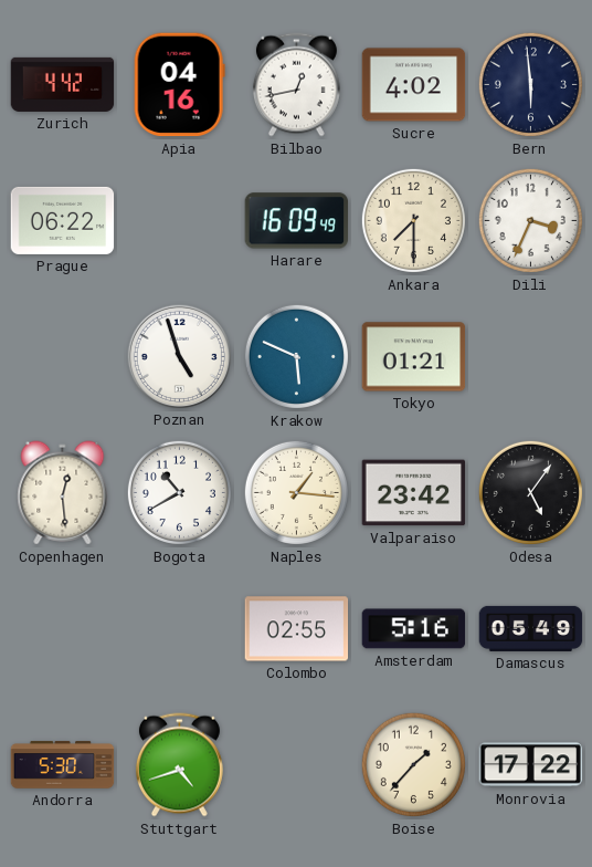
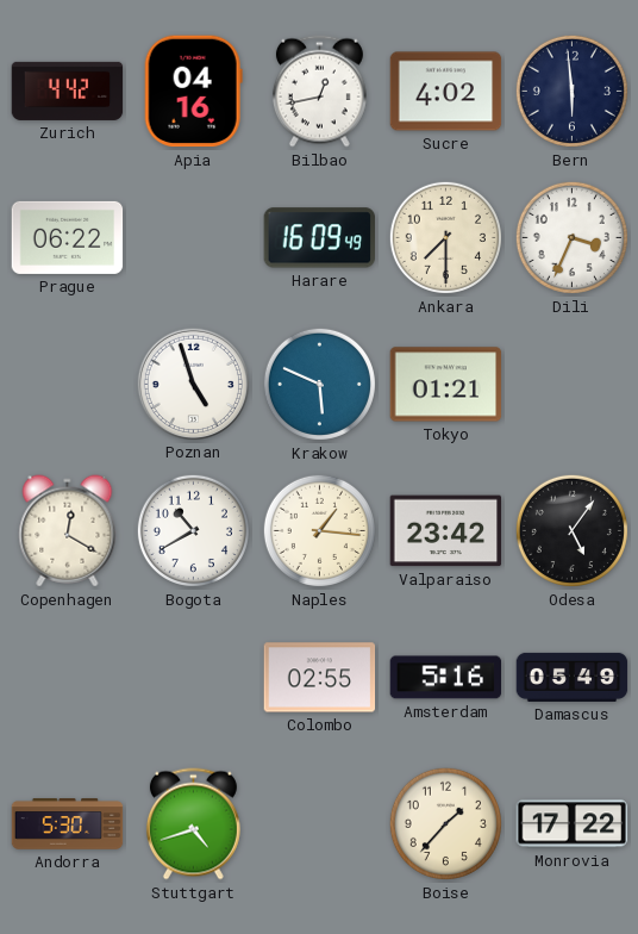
Copenhagen: 12:29 -> 12:20
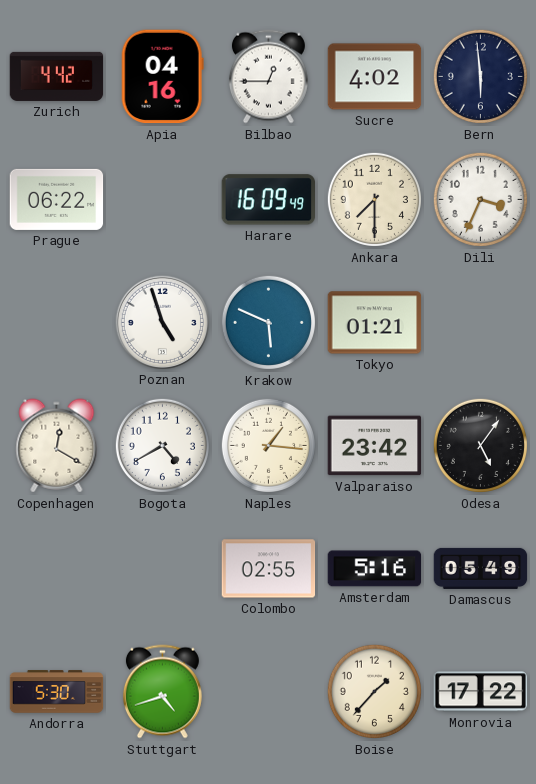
Bilbao: 12:43 -> 12:45
Bogota: 10:40 -> 4:40
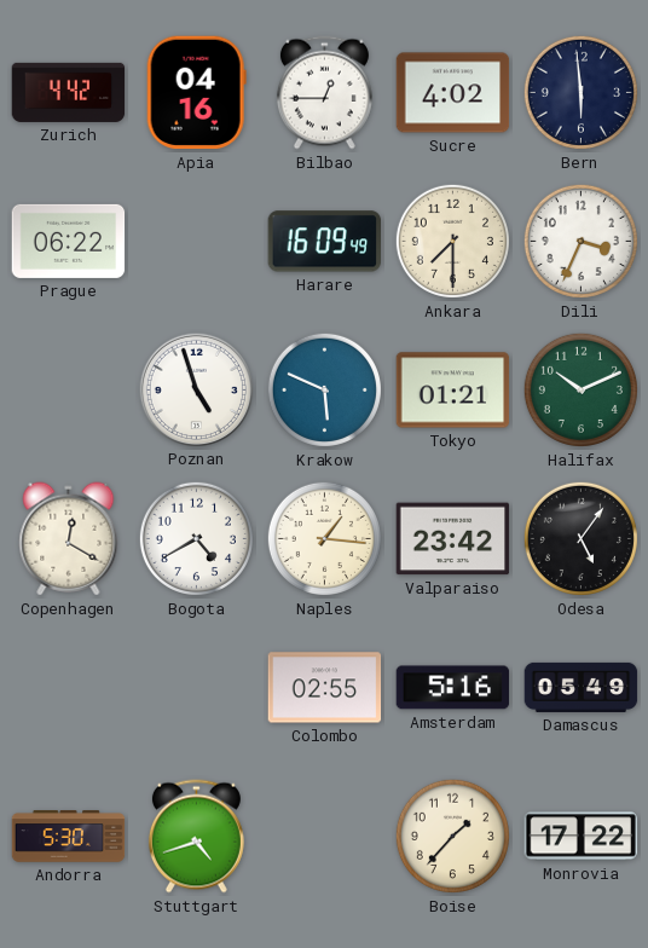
Halifax: none -> 10:11
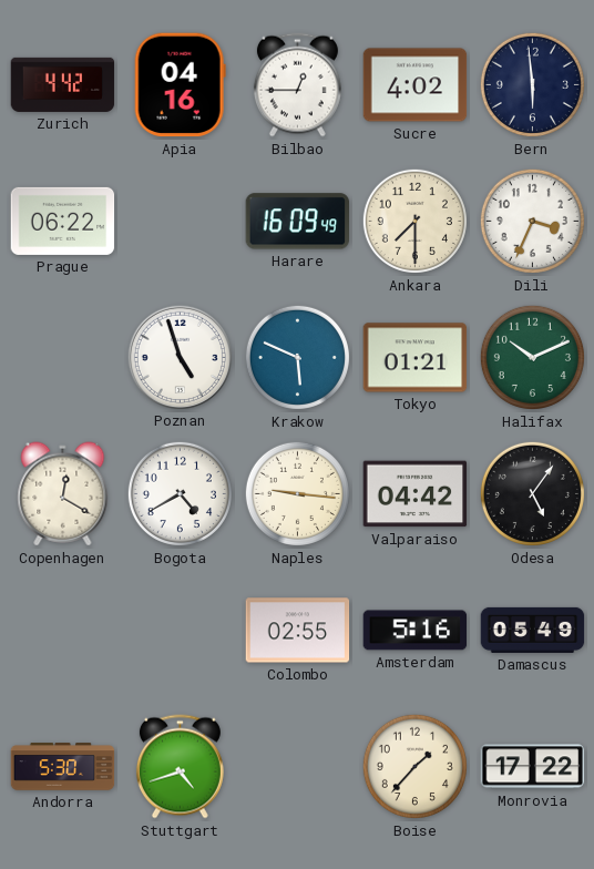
Naples: 1:16 -> 9:16
Valparaiso: 23:42 -> 04:42
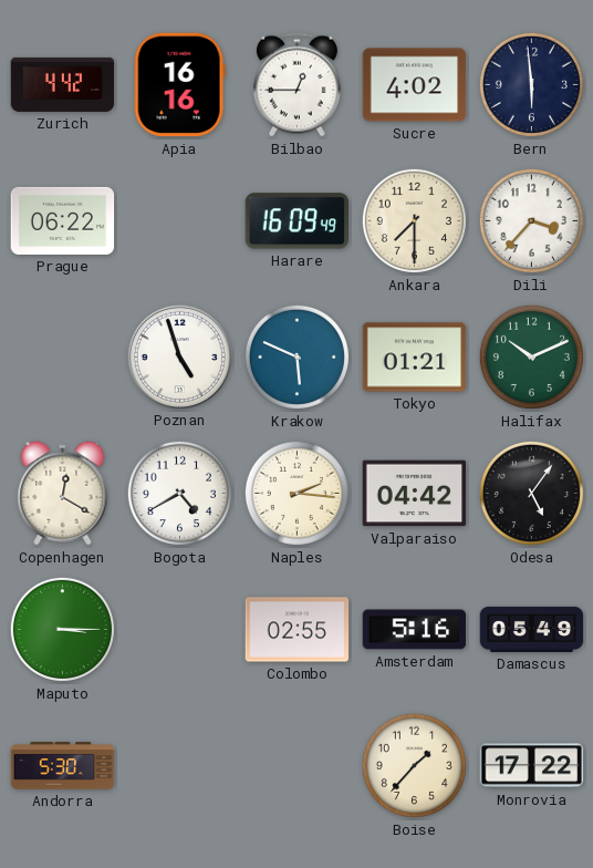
Apia: 04:16 -> 16:16
Dili: 3:34 -> 3:37
Naples: 9:16 -> 2:16
Maputo: none -> 3:15
Stuttgart: 4:42 -> none
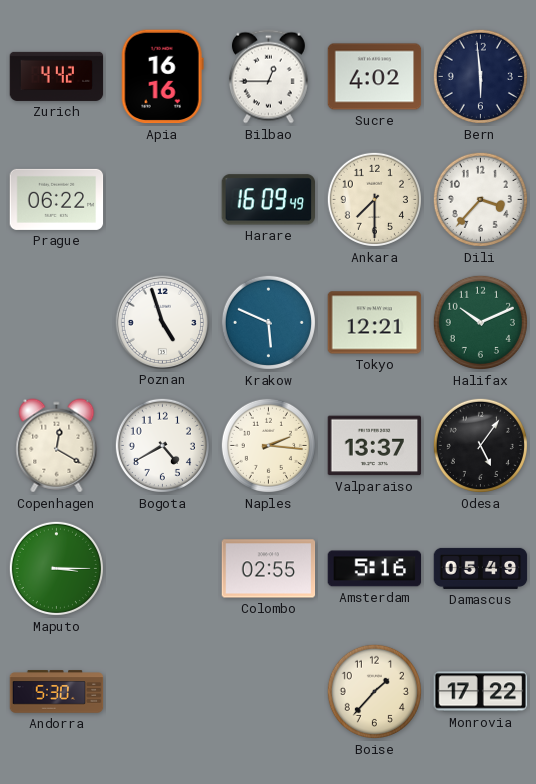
Tokyo: 01:21 -> 12:21
Valparaiso: 04:42 -> 13:37
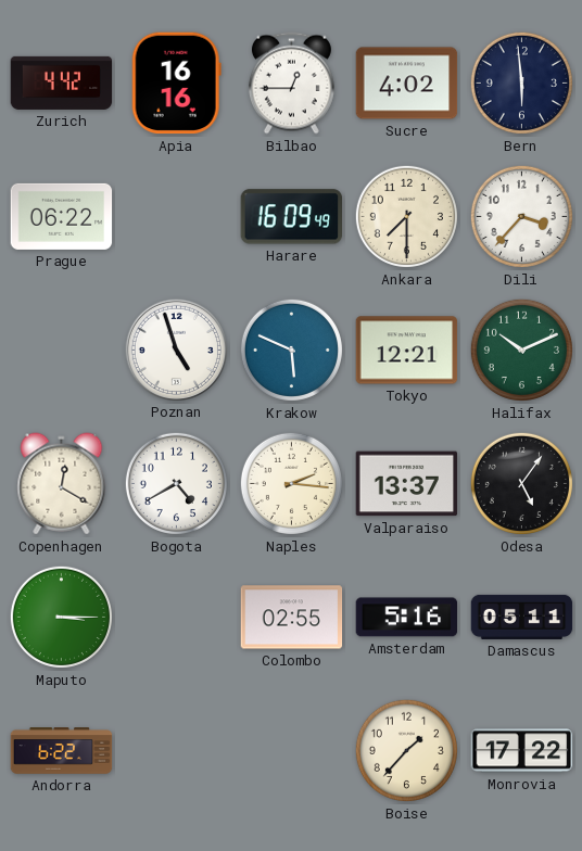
Damascus: 05:49 -> 05:11
Andorra: 5:30 -> 6:22
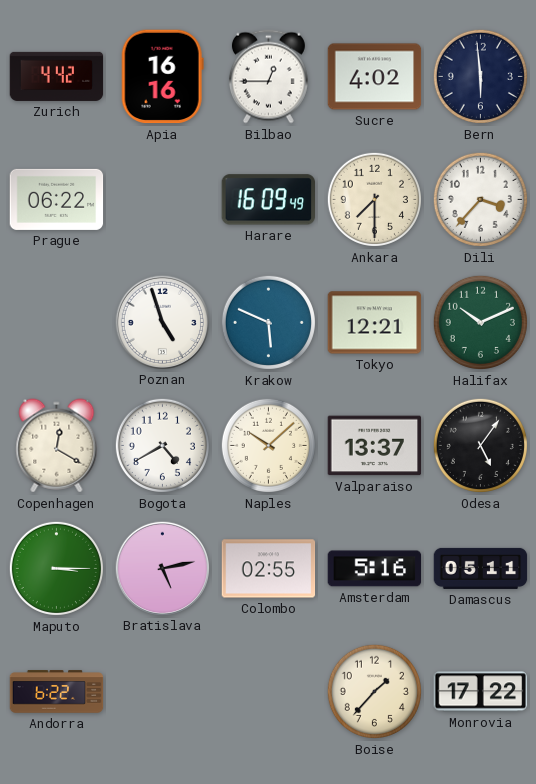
Naples: 2:16 -> 10:08
Bratislava: none -> 5:13
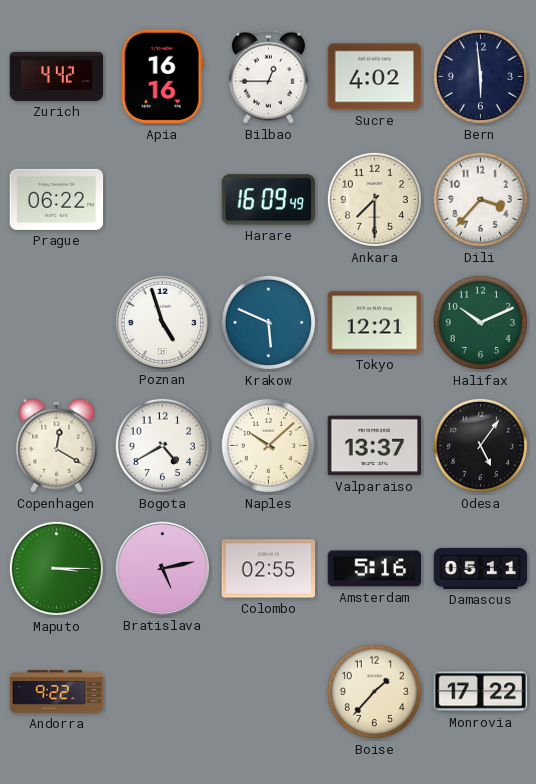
Andorra: 6:22 -> 9:22
